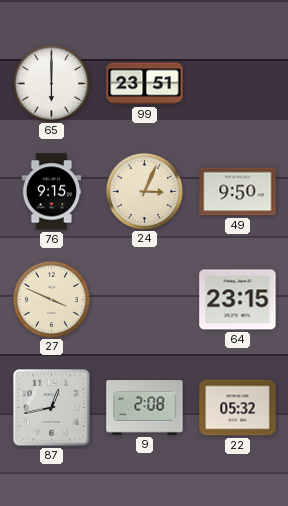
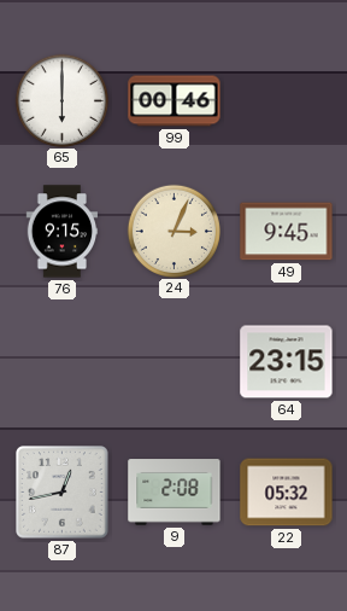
99: 23:51 -> 00:46
49: 9:50 -> 9:45
27: 3:49 -> none
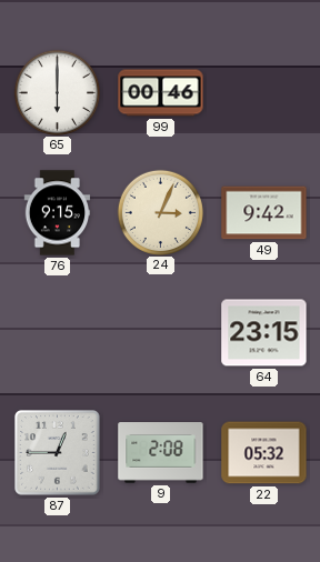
49: 9:45 -> 9:42
87: 12:43 -> 12:45
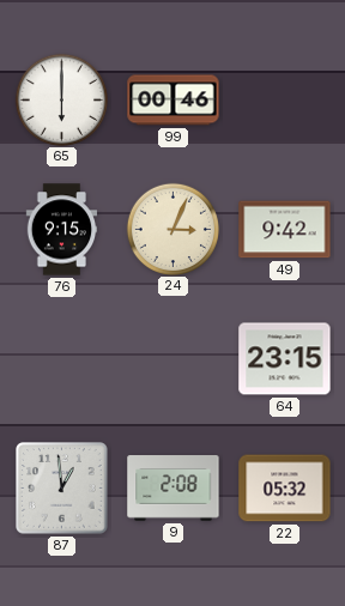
87: 12:45 -> 12:59
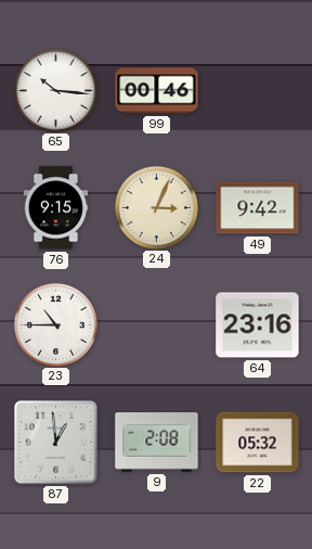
65: 6:00 -> 10:16
23: none -> 10:45
64: 23:15 -> 23:16
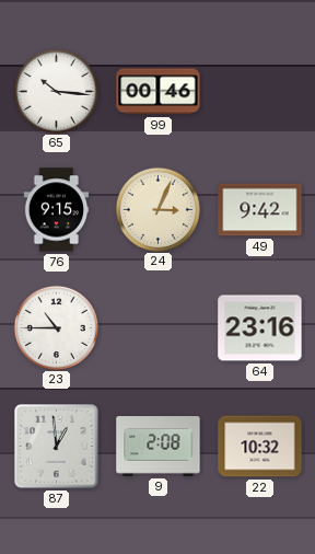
22: 05:32 -> 10:32
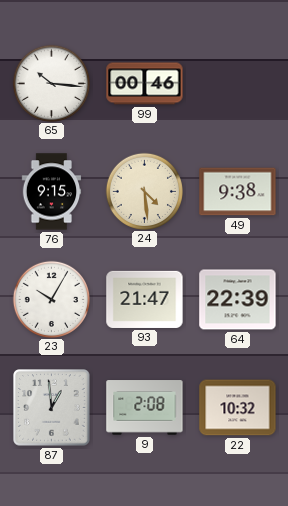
24: 3:04 -> 4:29
49: 9:42 -> 9:38
23: 10:45 -> 10:05
93: none -> 21:47
64: 23:16 -> 22:39
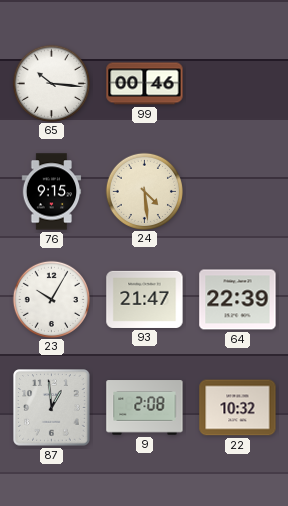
49: 9:38 -> none
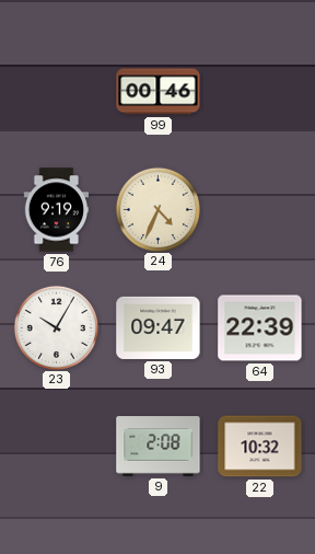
65: 10:16 -> none
76: 9:15 -> 9:19
24: 4:29 -> 4:34
93: 21:47 -> 09:47
87: 12:59 -> none
